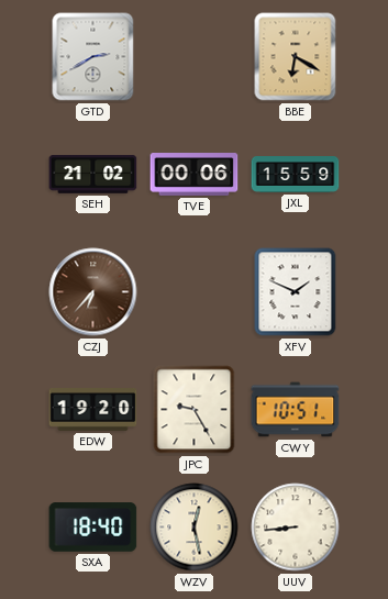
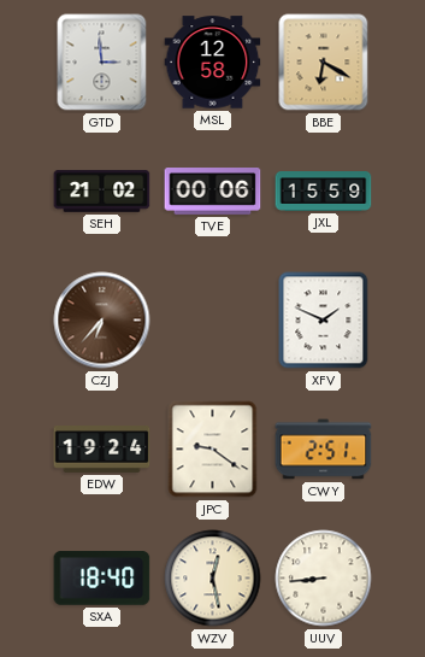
GTD: 2:40 -> 2:59
MSL: none -> 12:58
EDW: 19:20 -> 19:24
JPC: 9:25 -> 9:21
CWY: 10:51 -> 2:51
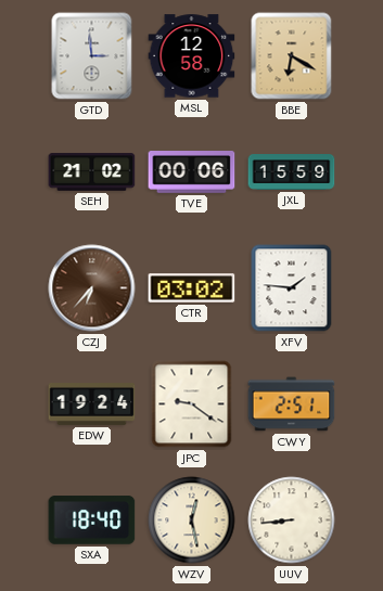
CTR: none -> 03:02
XFV: 1:49 -> 1:46
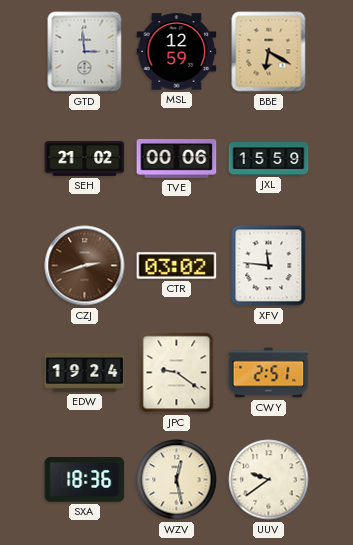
MSL: 12:58 -> 12:59
CZJ: 6:37 -> 2:42
XFV: 1:46 -> 11:46
SXA: 18:40 -> 18:36
UUV: 8:44 -> 9:39
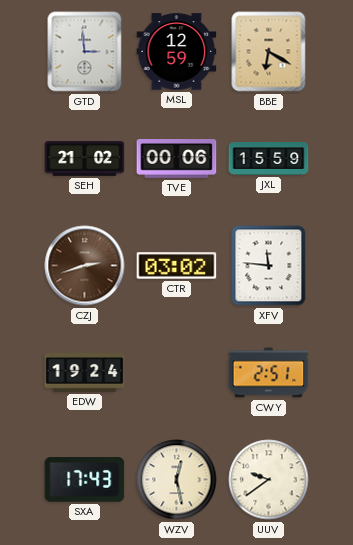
JPC: 9:21 -> none
SXA: 18:36 -> 17:43
